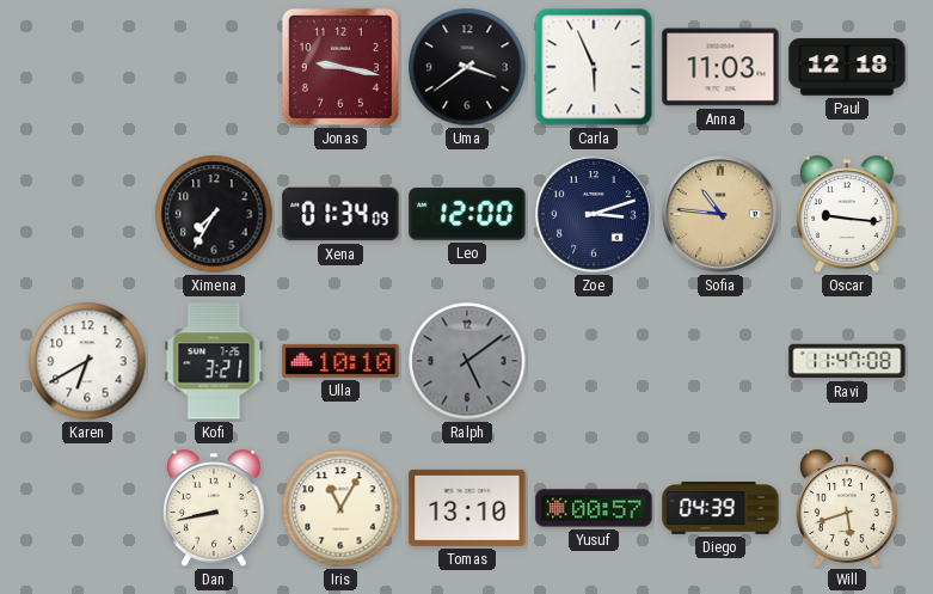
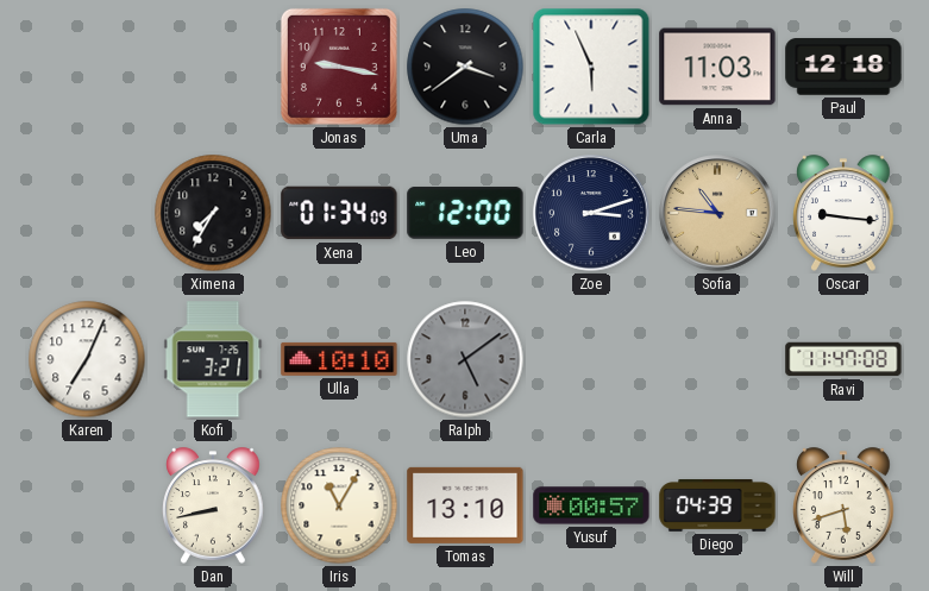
Karen: 6:40 -> 7:04
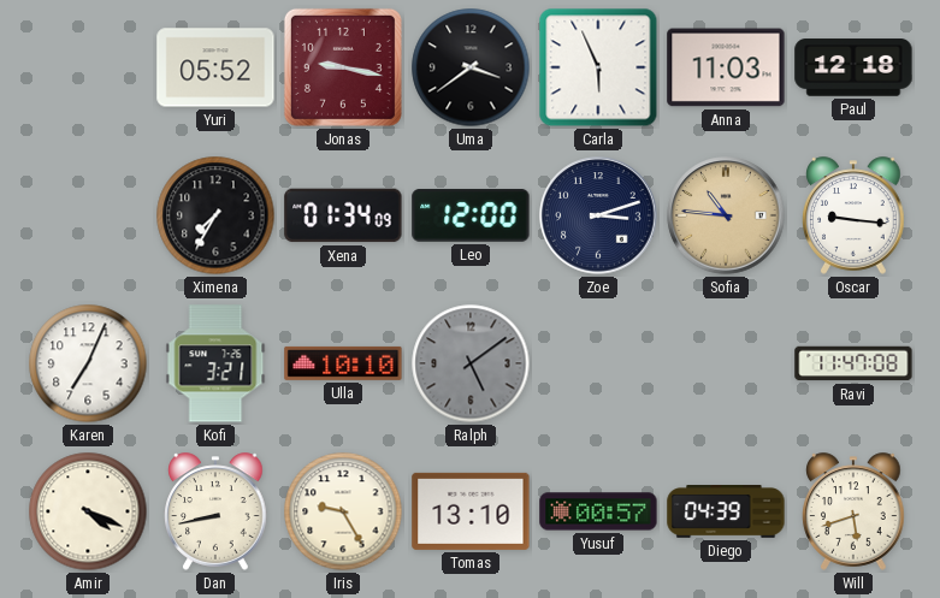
Yuri: none -> 05:52
Amir: none -> 4:19
Iris: 11:05 -> 9:25
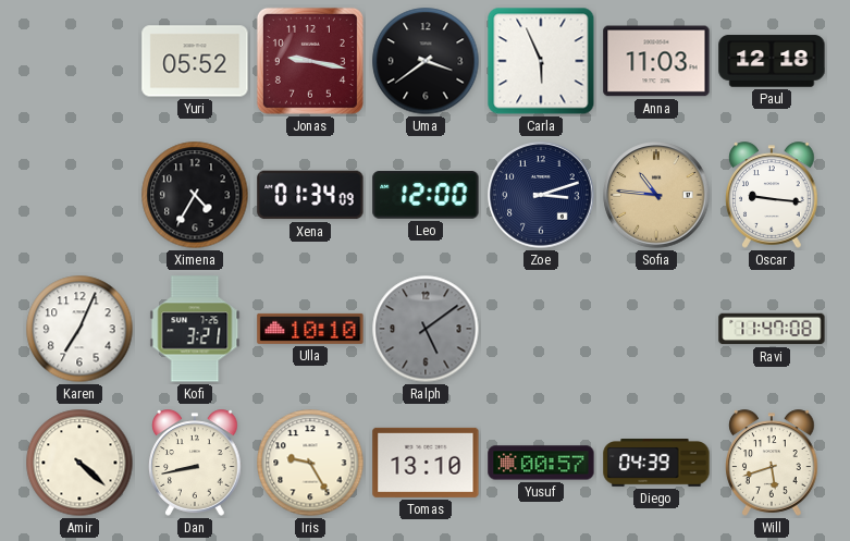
Ximena: 7:35 -> 4:35
Amir: 4:19 -> 4:22
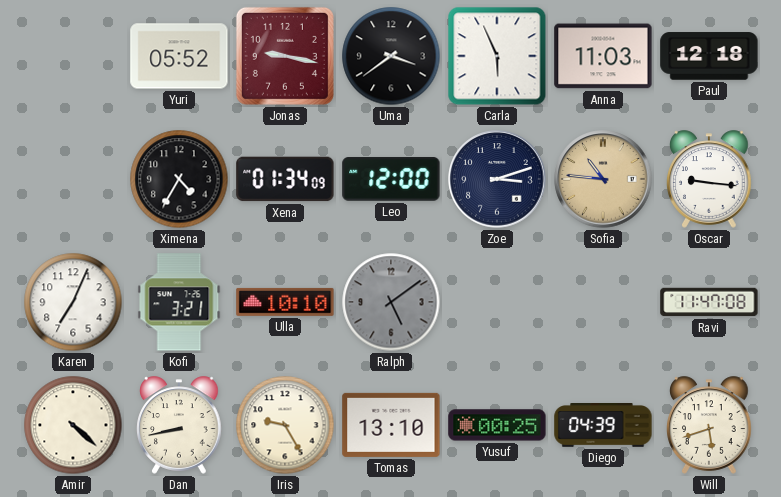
Yusuf: 00:57 -> 00:25
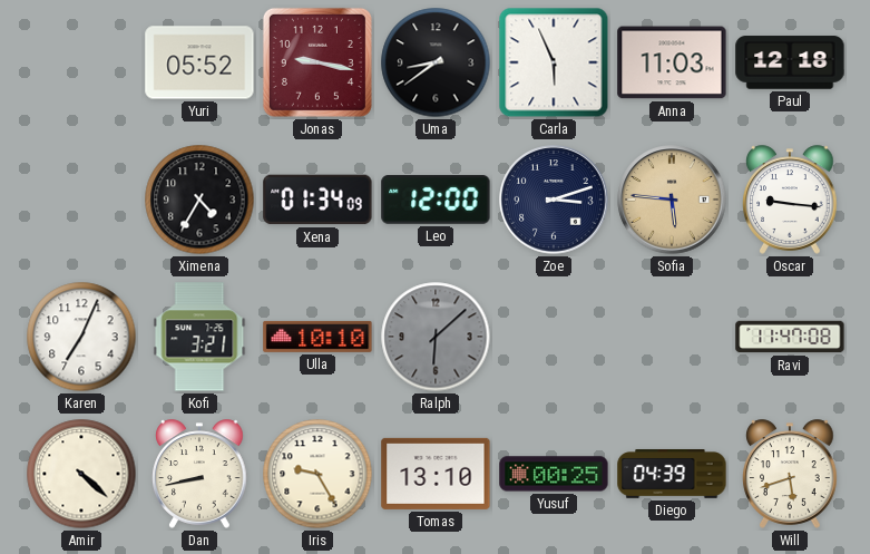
Uma: 3:39 -> 8:39
Sofia: 10:46 -> 5:46
Ralph: 5:09 -> 6:08
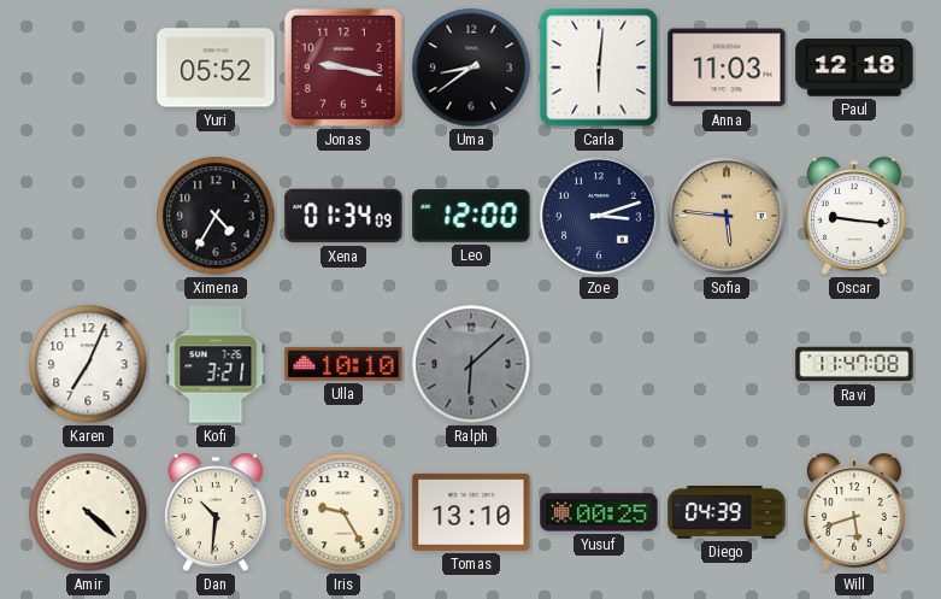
Carla: 5:56 -> 6:01
Dan: 8:43 -> 10:31
